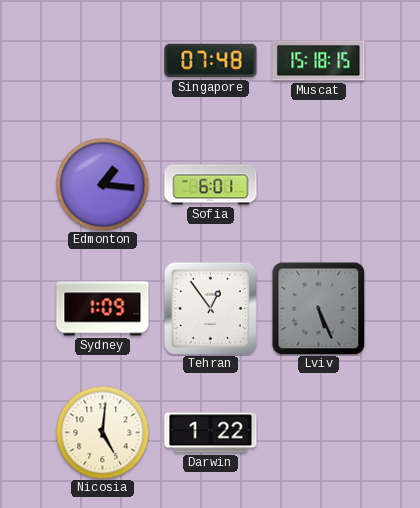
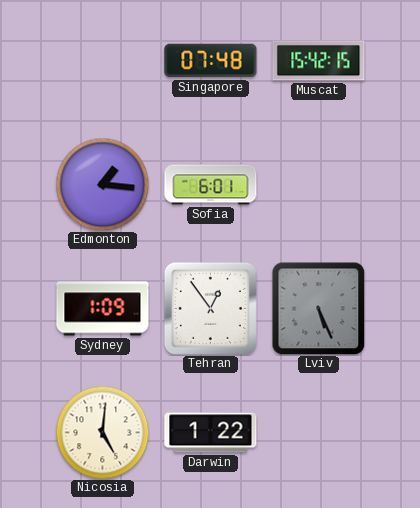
Muscat: 15:18 -> 15:42
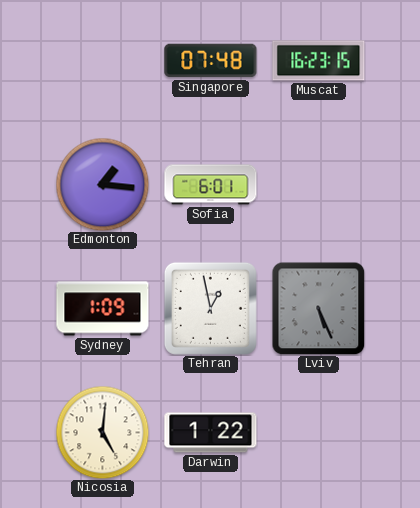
Muscat: 15:42 -> 16:23
Tehran: 12:54 -> 12:58
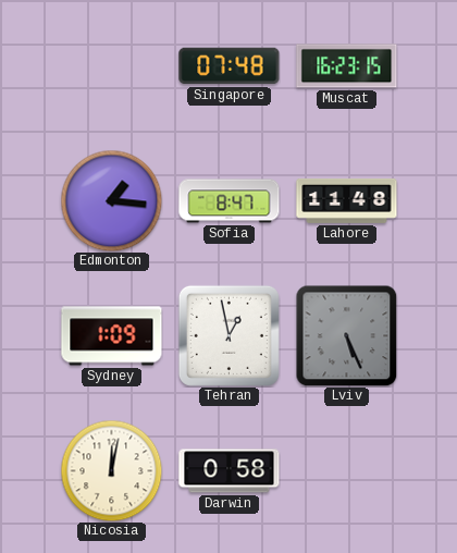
Sofia: 6:01 -> 8:47
Lahore: none -> 11:48
Nicosia: 5:01 -> 12:02
Darwin: 1:22 -> 0:58
